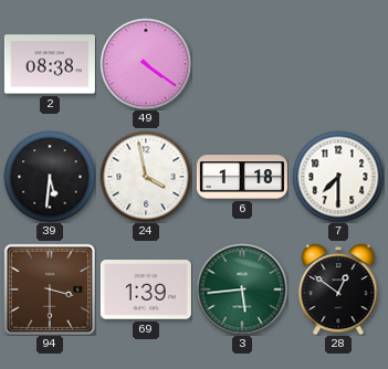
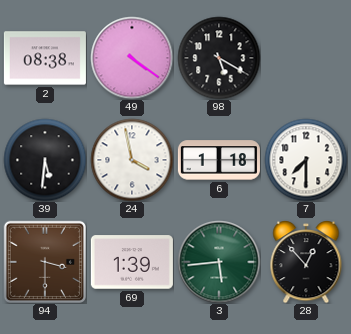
98: none -> 5:20
28: 12:51 -> 12:53
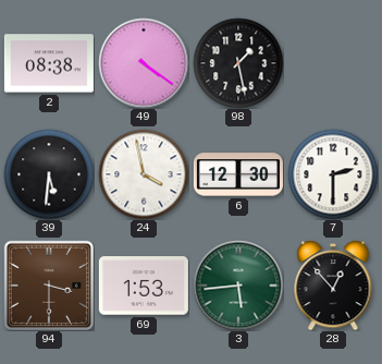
98: 5:20 -> 1:28
6: 1:18 -> 12:30
7: 7:30 -> 2:30
69: 1:39 -> 1:53
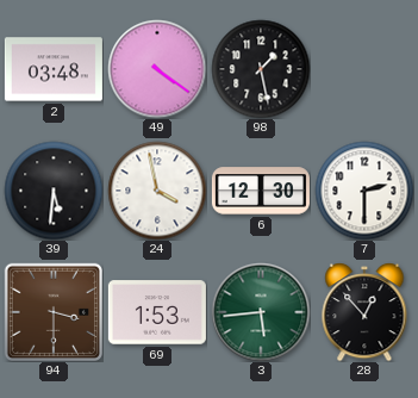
2: 08:38 -> 03:48
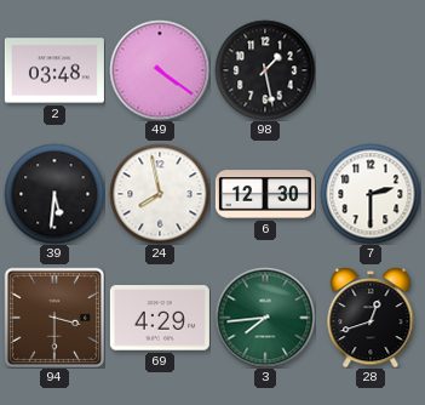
24: 3:58 -> 7:58
69: 1:53 -> 4:29
3: 5:44 -> 7:44
28: 12:53 -> 12:42
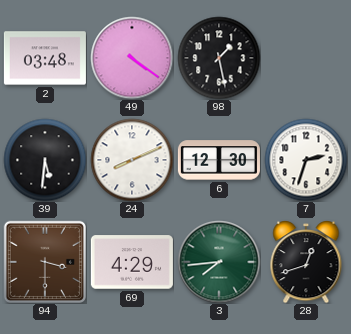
24: 7:58 -> 8:11
7: 2:30 -> 2:33
